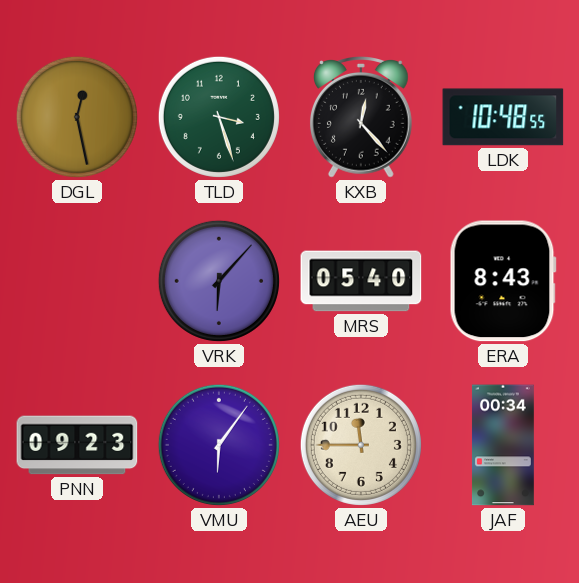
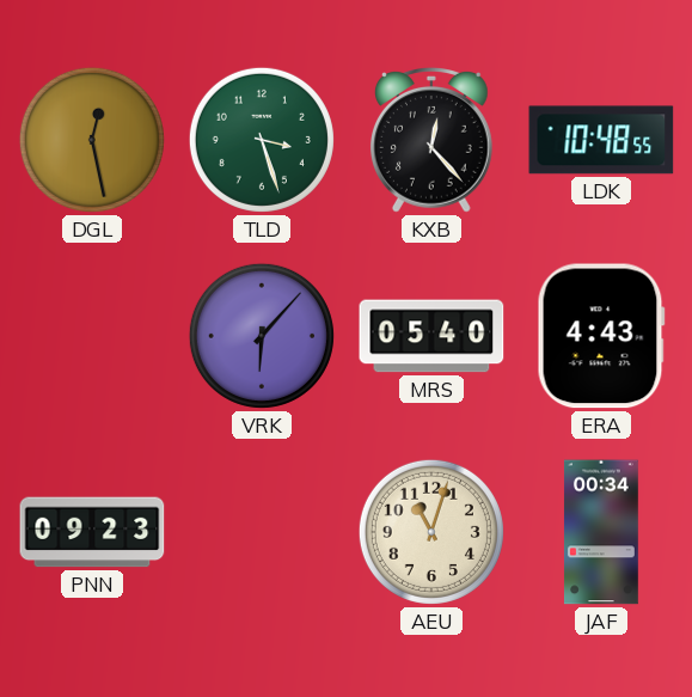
ERA: 8:43 -> 4:43
VMU: 6:06 -> none
AEU: 11:45 -> 11:03
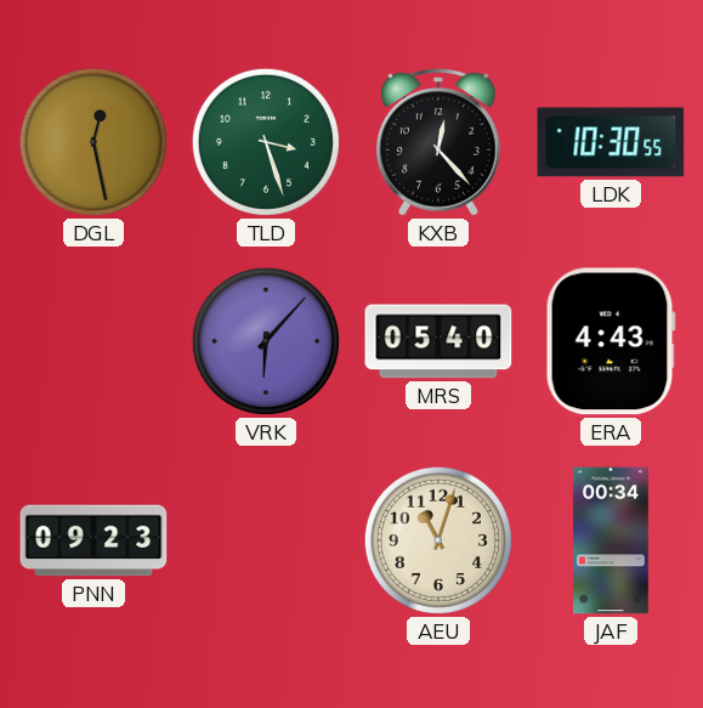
LDK: 10:48 -> 10:30
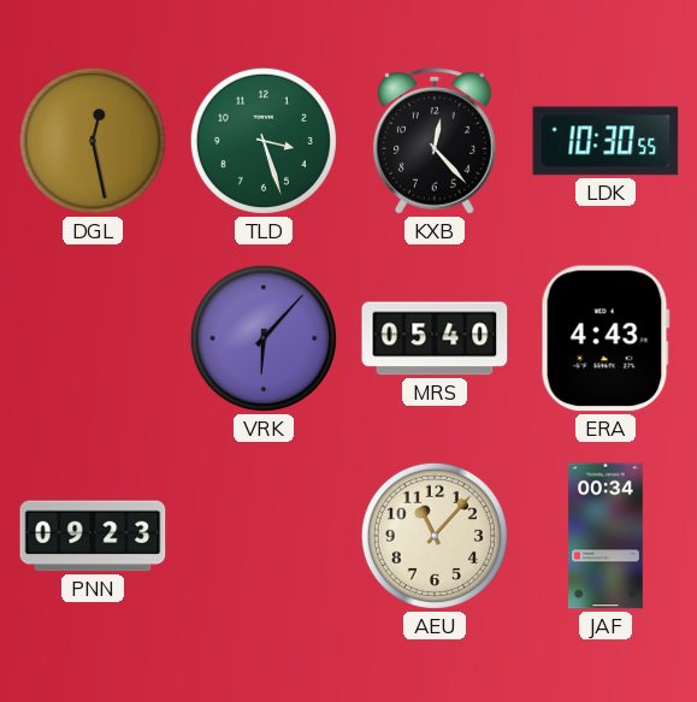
AEU: 11:03 -> 11:07
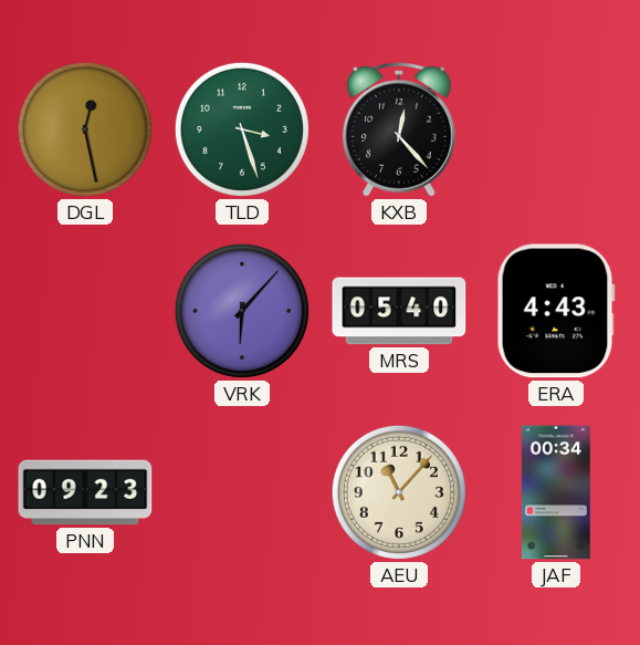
LDK: 10:30 -> none
